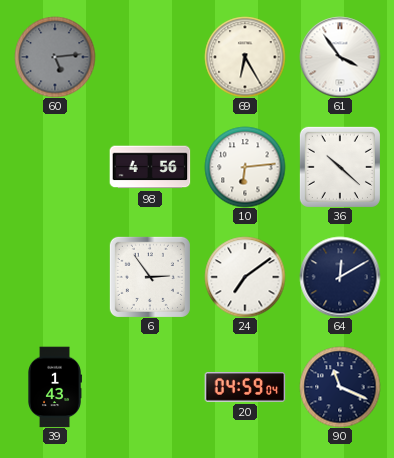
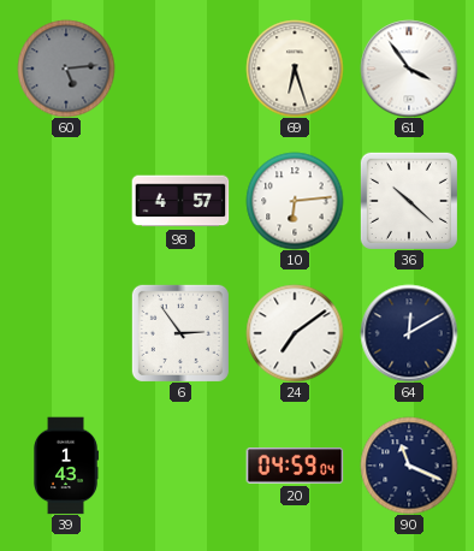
69: 6:25 -> 6:27
98: 4:56 -> 4:57
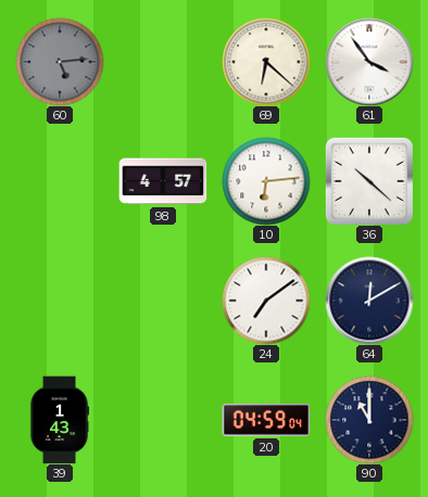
69: 6:27 -> 6:22
6: 2:54 -> none
90: 11:19 -> 11:00
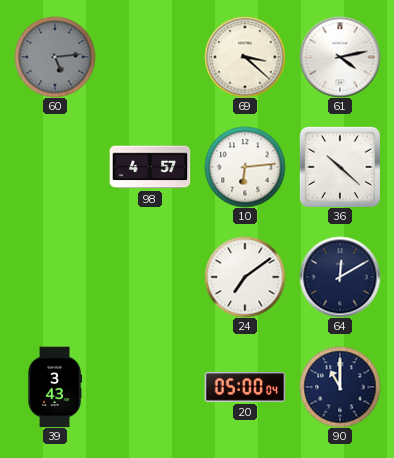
69: 6:22 -> 3:22
61: 3:54 -> 4:13
39: 1:43 -> 3:43
20: 04:59 -> 05:00
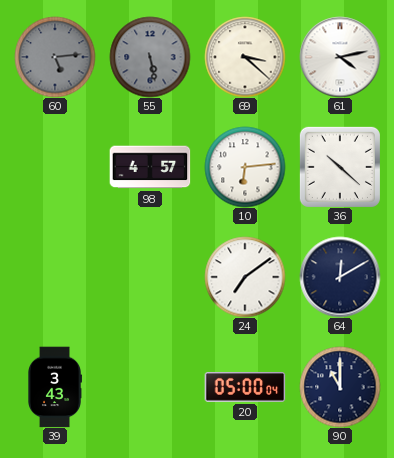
55: none -> 5:28
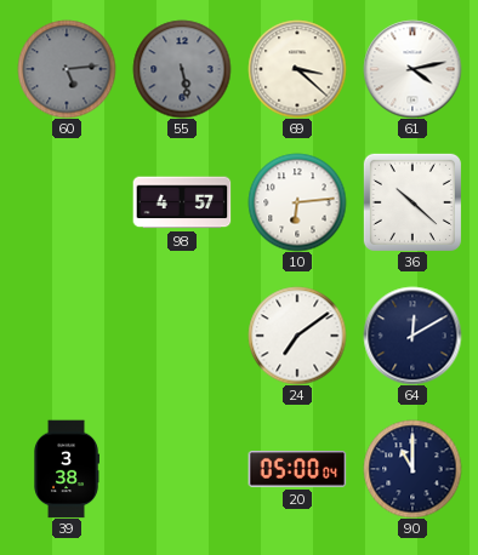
39: 3:43 -> 3:38
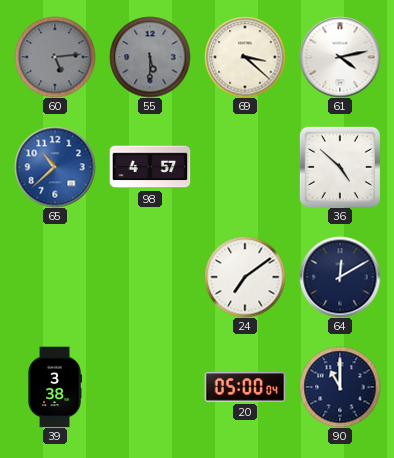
55: 5:28 -> 5:30
65: none -> 10:38
10: 6:14 -> none
36: 10:22 -> 4:52
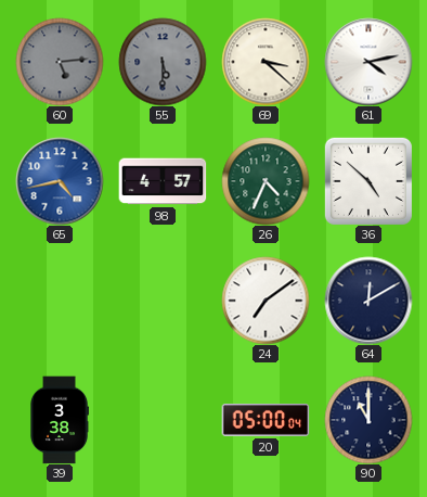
65: 10:38 -> 4:43
26: none -> 4:34
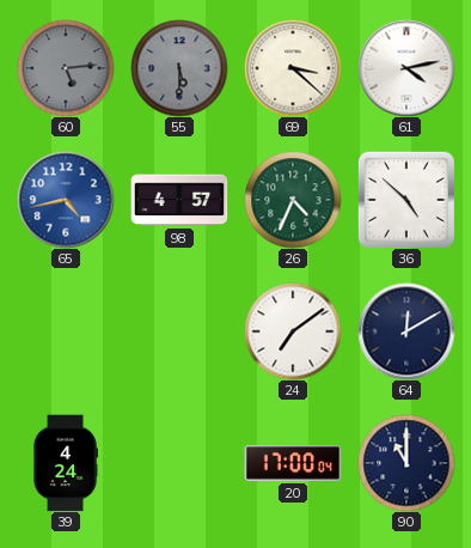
39: 3:38 -> 4:24
20: 05:00 -> 17:00
